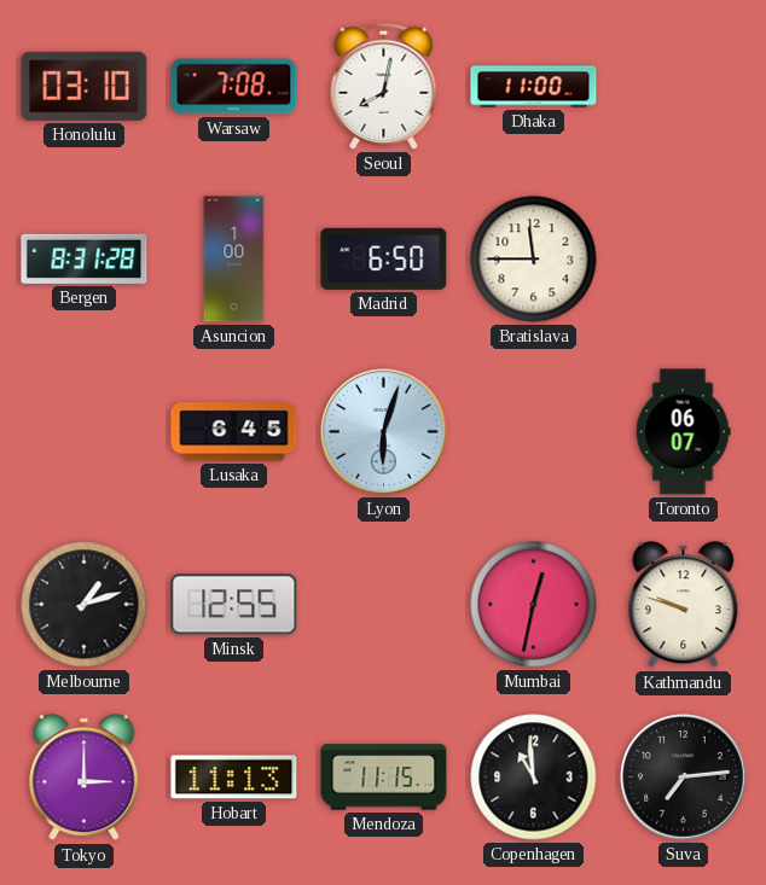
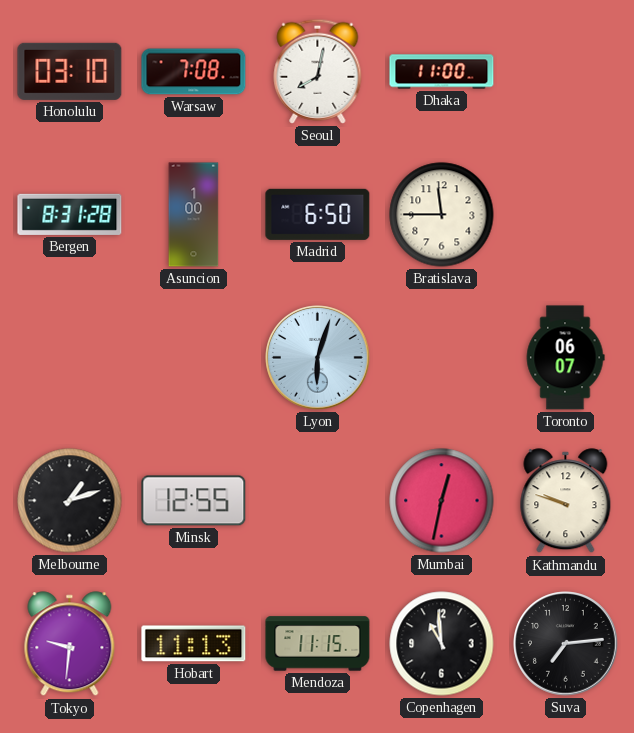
Lusaka: 6:45 -> none
Tokyo: 3:00 -> 9:31
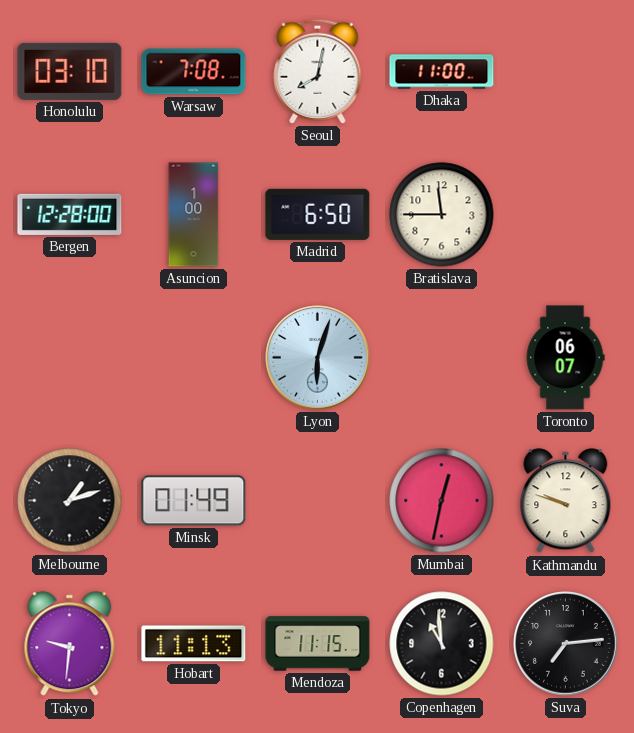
Bergen: 8:31 -> 12:28
Minsk: 12:55 -> 01:49
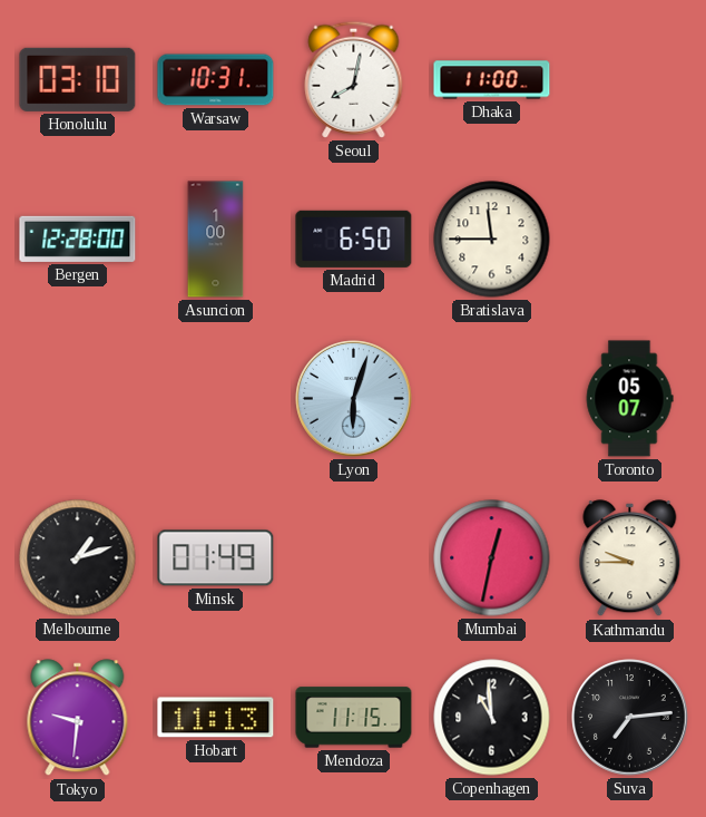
Warsaw: 7:08 -> 10:31
Toronto: 06:07 -> 05:07
Kathmandu: 9:48 -> 9:45
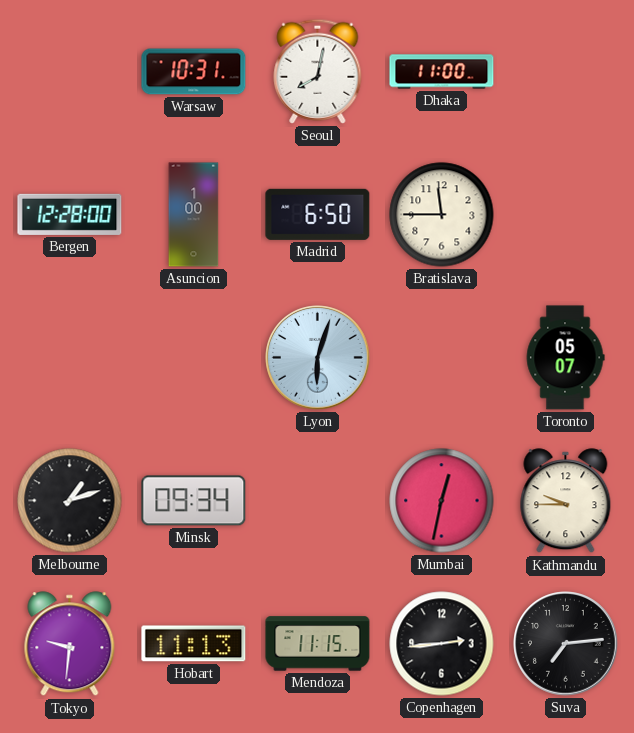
Honolulu: 03:10 -> none
Minsk: 01:49 -> 09:34
Copenhagen: 10:59 -> 2:44
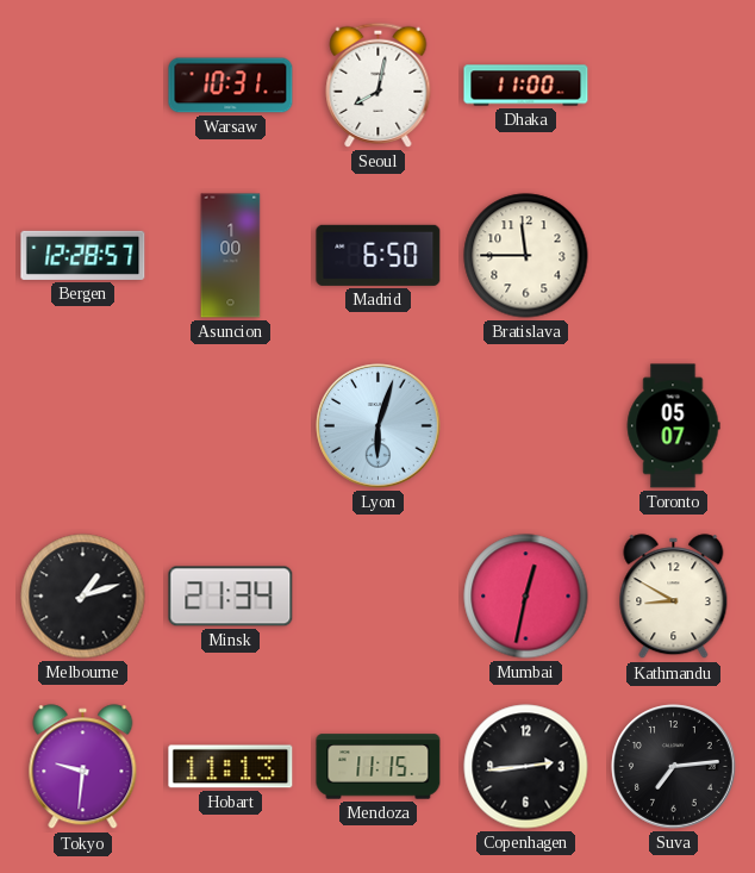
Bergen: 12:28:00 -> 12:28:57
Minsk: 09:34 -> 21:34
Kathmandu: 9:45 -> 8:50
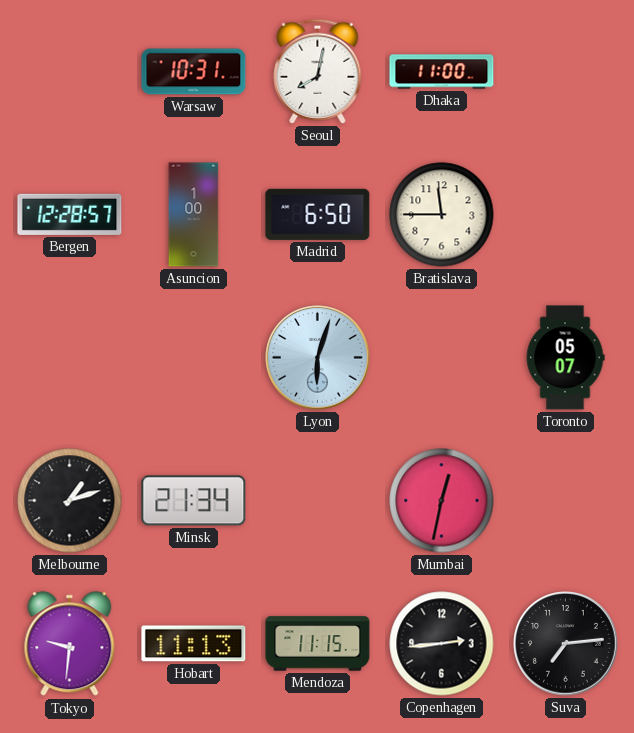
Kathmandu: 8:50 -> none
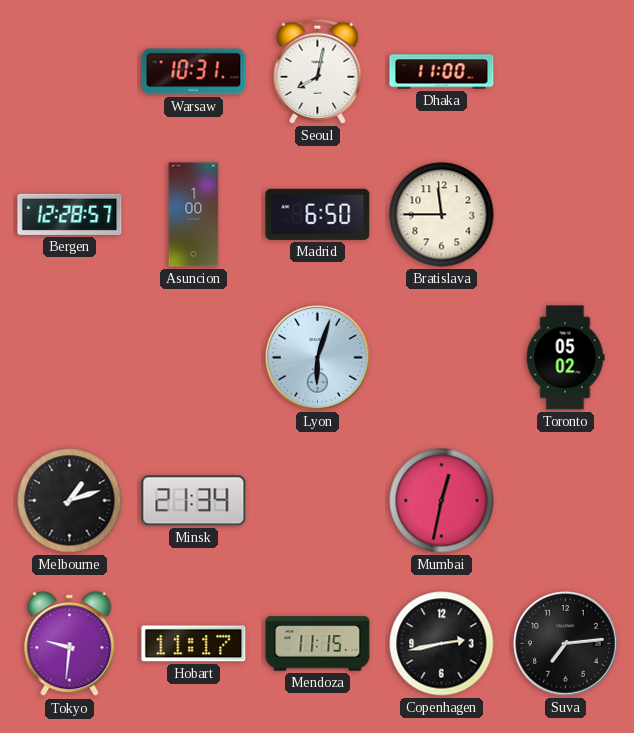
Toronto: 05:07 -> 05:02
Hobart: 11:13 -> 11:17
Copenhagen: 2:44 -> 2:43
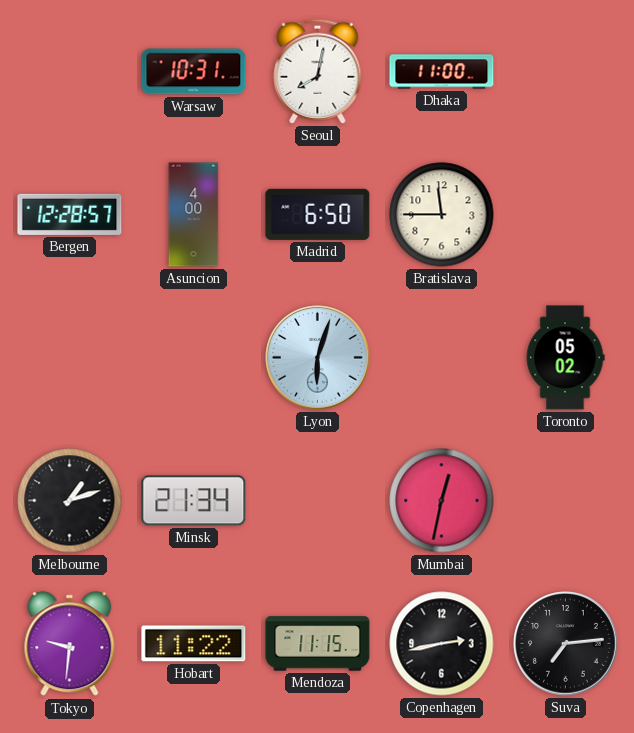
Asuncion: 1:00 -> 4:00
Hobart: 11:17 -> 11:22
